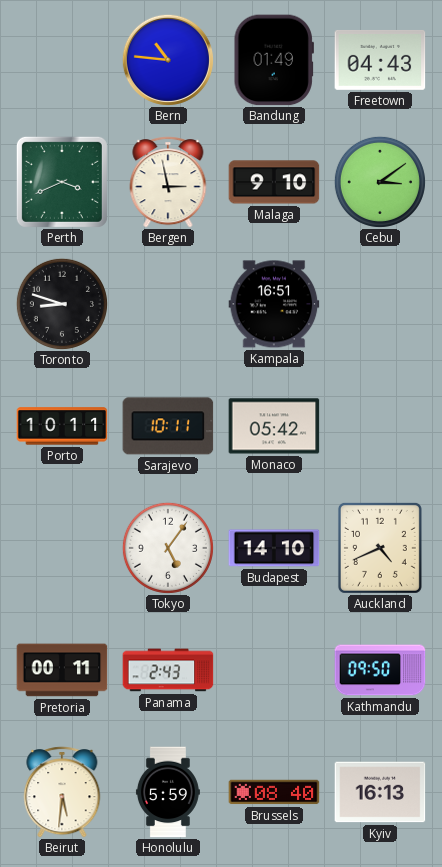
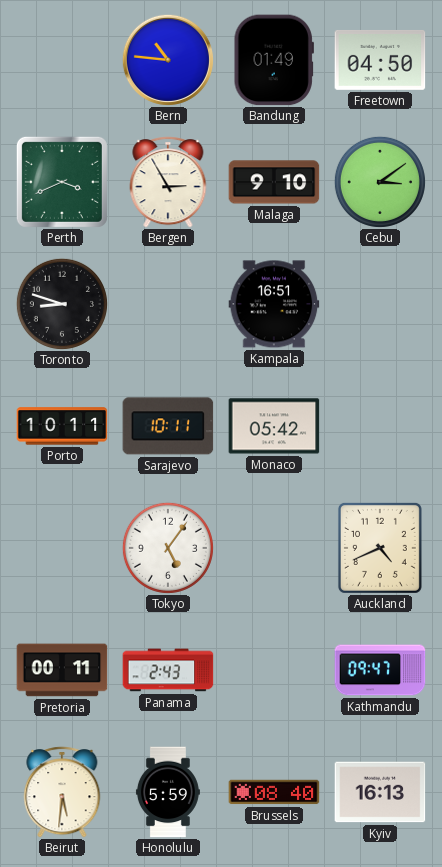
Freetown: 04:43 -> 04:50
Bergen: 2:58 -> 2:55
Budapest: 14:10 -> none
Kathmandu: 09:50 -> 09:47
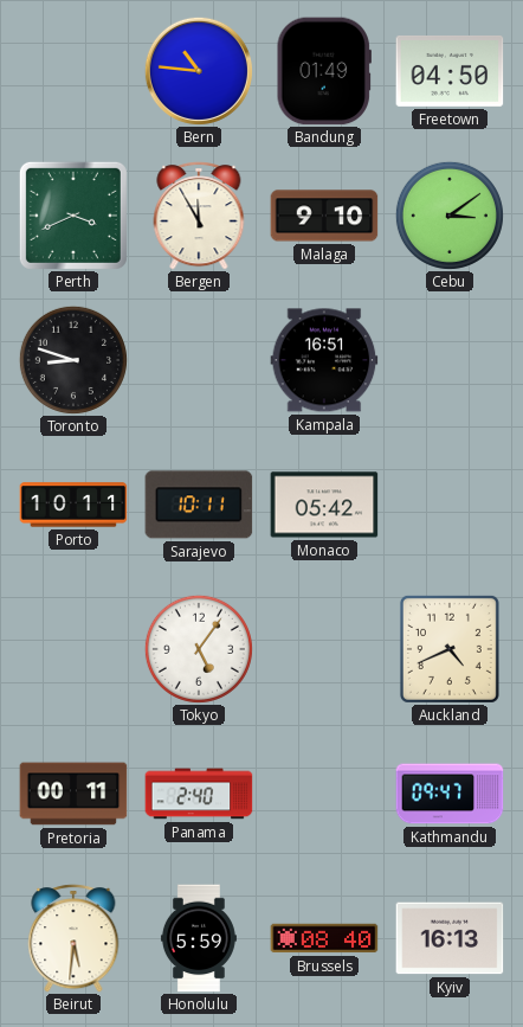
Bergen: 2:55 -> 11:55
Panama: 2:43 -> 2:40
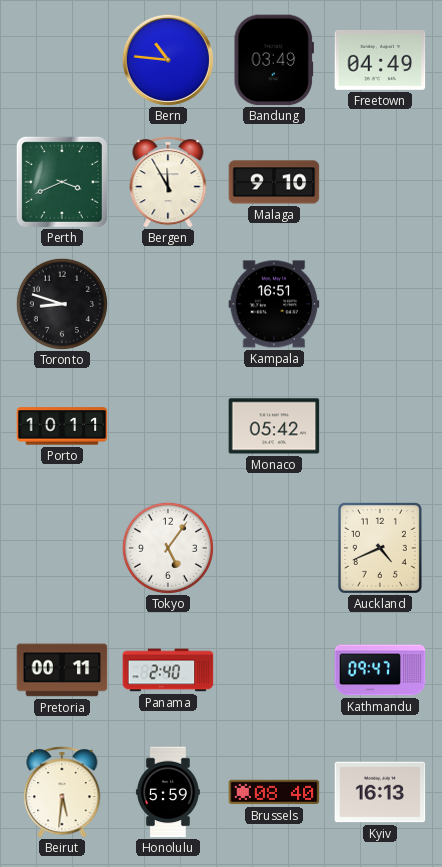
Bandung: 01:49 -> 03:49
Freetown: 04:50 -> 04:49
Cebu: 3:09 -> none
Sarajevo: 10:11 -> none
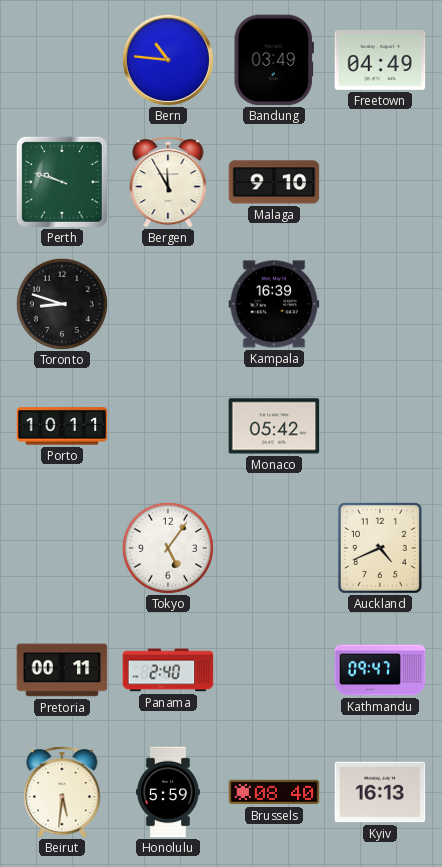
Perth: 3:41 -> 9:48
Kampala: 16:51 -> 16:39
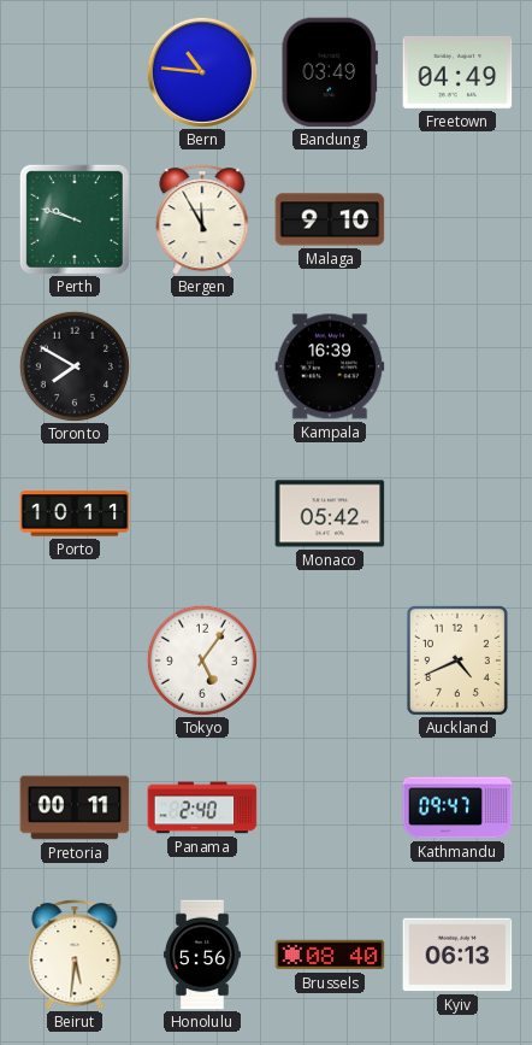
Toronto: 8:48 -> 7:50
Honolulu: 5:59 -> 5:56
Kyiv: 16:13 -> 06:13
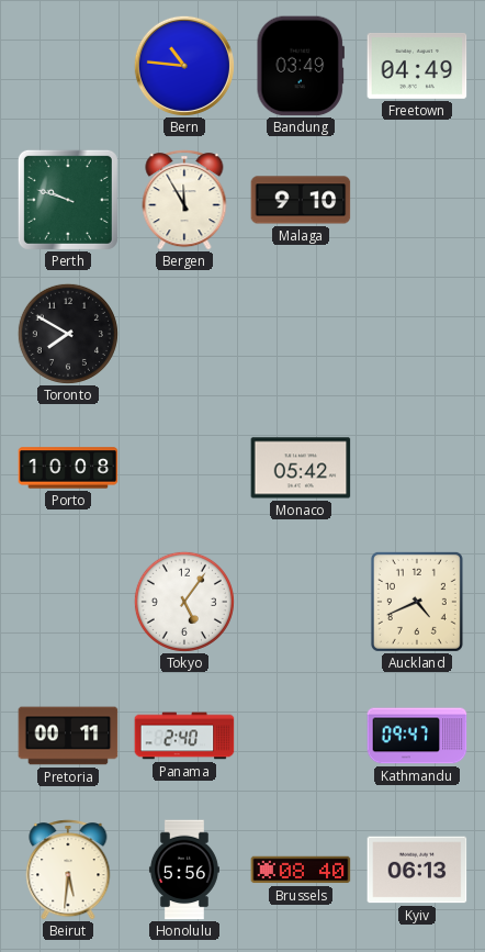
Kampala: 16:39 -> none
Porto: 10:11 -> 10:08
